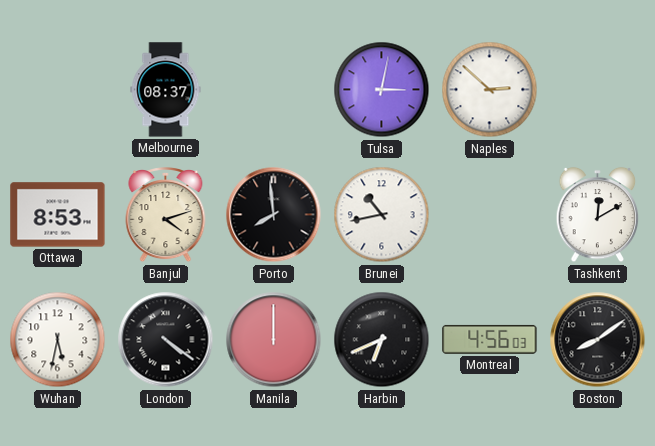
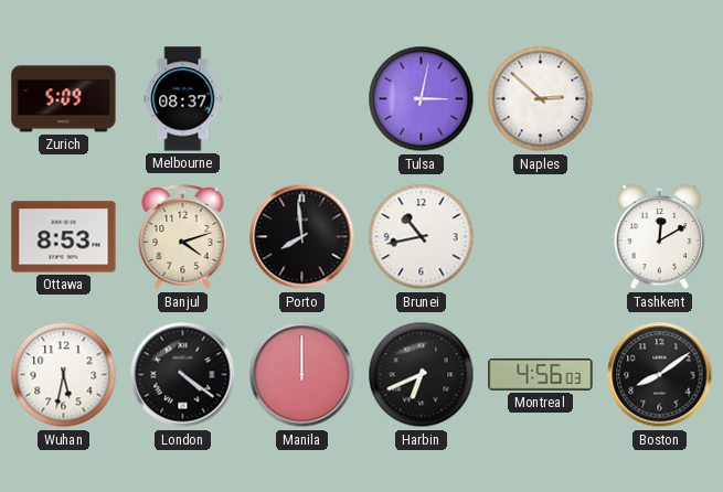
Zurich: none -> 5:09
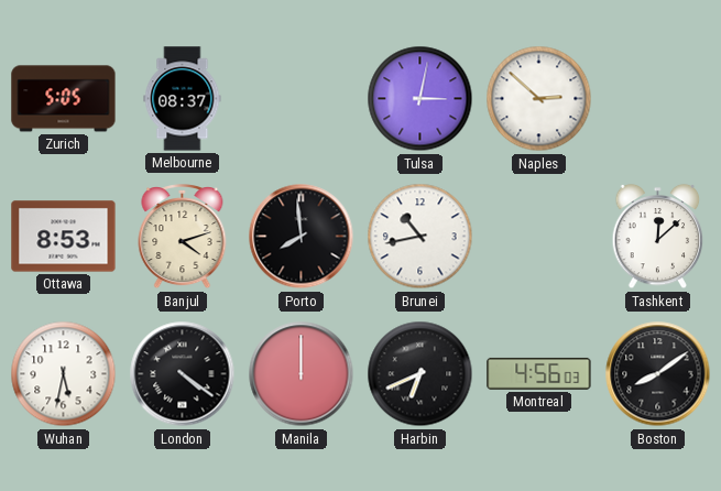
Zurich: 5:09 -> 5:05
Tashkent: 12:10 -> 12:08
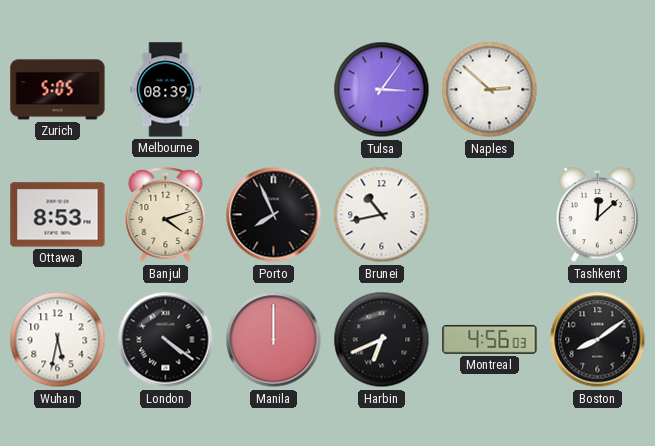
Melbourne: 08:37 -> 08:39
Tulsa: 3:02 -> 3:06
Porto: 7:59 -> 7:56
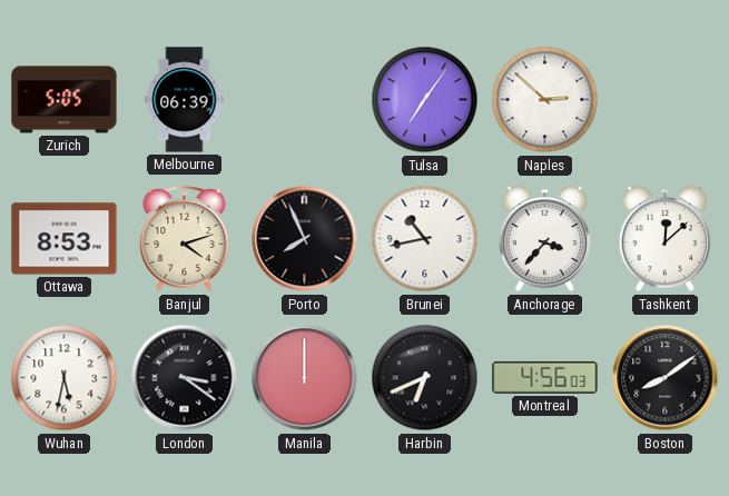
Melbourne: 08:39 -> 06:39
Tulsa: 3:06 -> 7:06
Anchorage: none -> 3:37
London: 4:21 -> 3:21
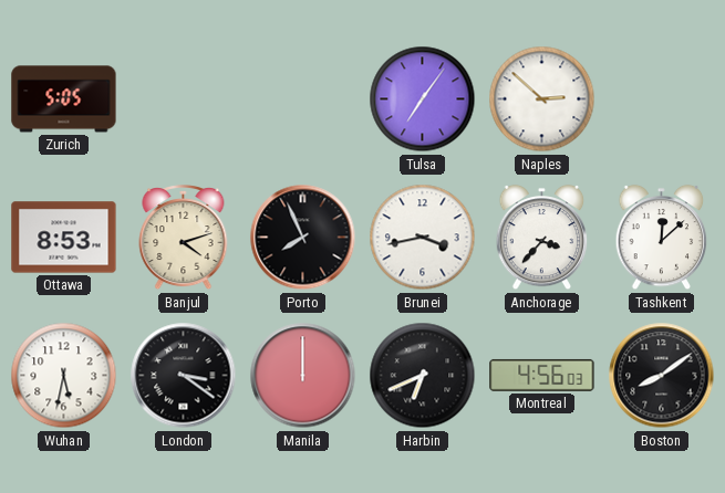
Melbourne: 06:39 -> none
Brunei: 10:43 -> 3:43
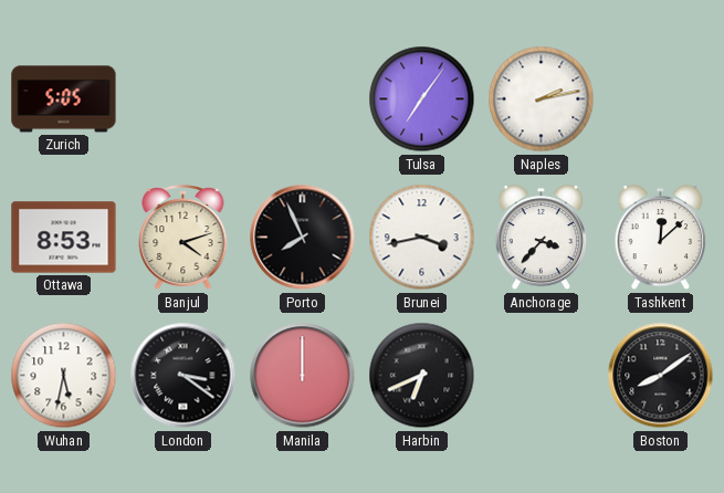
Naples: 2:52 -> 2:13
Montreal: 4:56 -> none
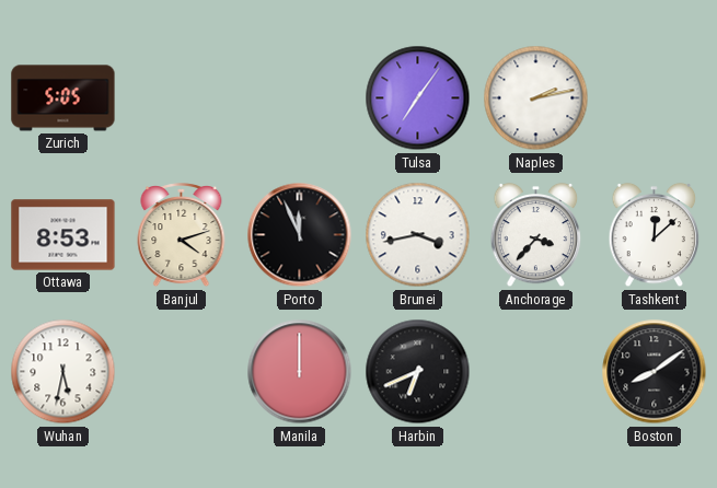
Porto: 7:56 -> 11:56
London: 3:21 -> none
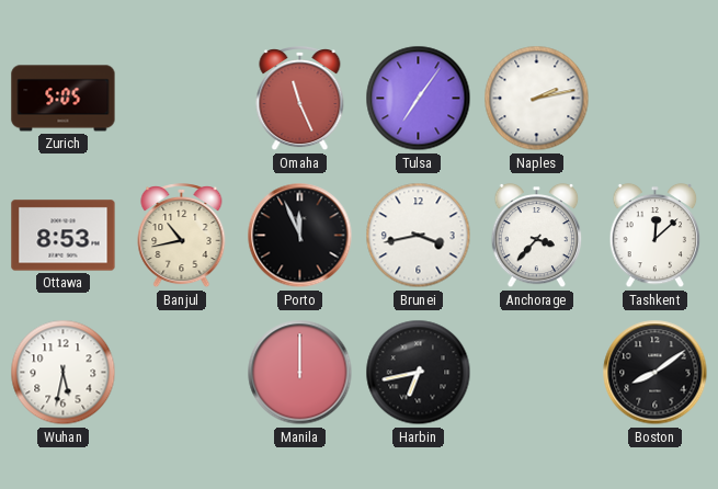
Omaha: none -> 11:26
Banjul: 4:12 -> 10:43
Harbin: 6:41 -> 6:43
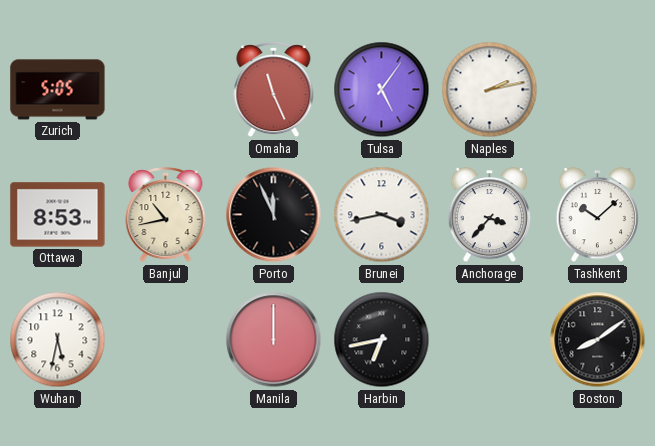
Tulsa: 7:06 -> 5:06
Tashkent: 12:08 -> 10:08
